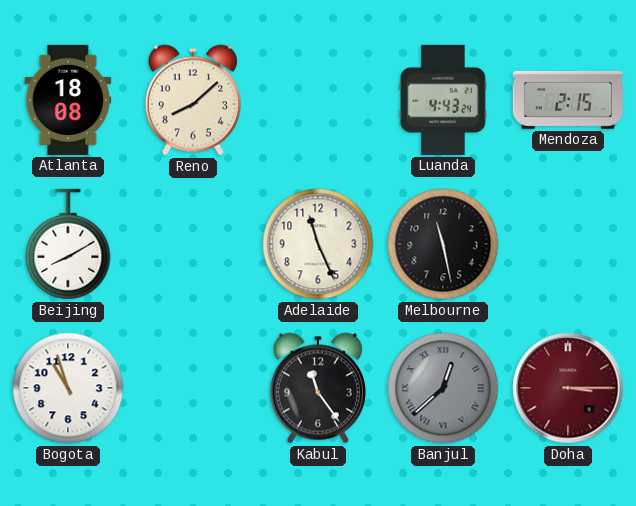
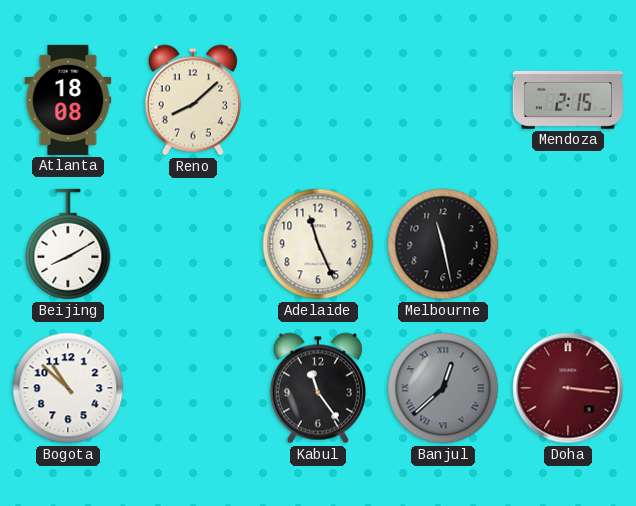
Luanda: 4:43 -> none
Bogota: 10:57 -> 10:52
Doha: 3:15 -> 3:16
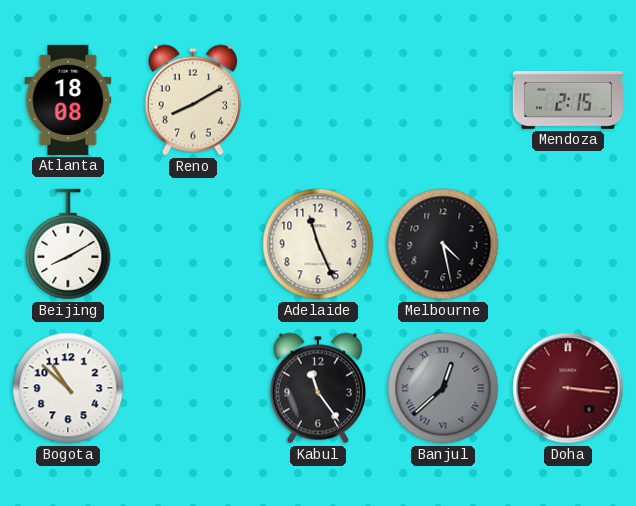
Reno: 8:08 -> 8:10
Melbourne: 11:28 -> 4:28
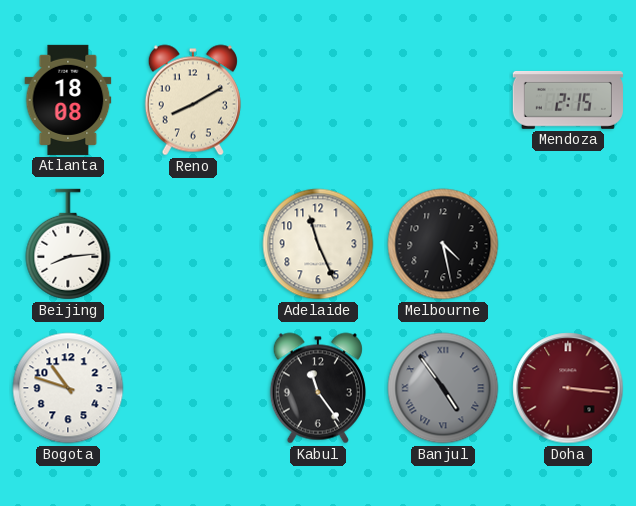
Beijing: 8:10 -> 8:14
Bogota: 10:52 -> 10:48
Banjul: 12:38 -> 4:54
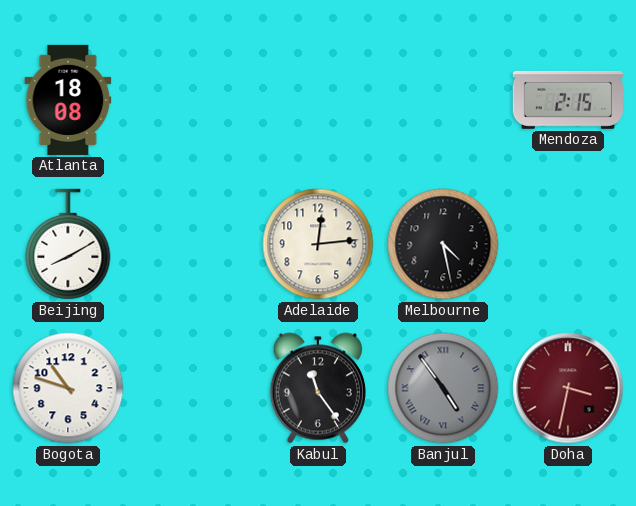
Reno: 8:10 -> none
Beijing: 8:14 -> 8:10
Adelaide: 11:26 -> 12:14
Doha: 3:16 -> 3:32
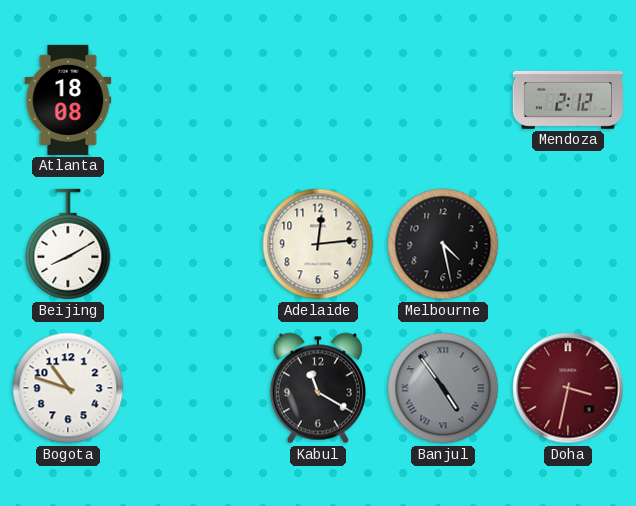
Mendoza: 2:15 -> 2:12
Kabul: 11:24 -> 11:20
